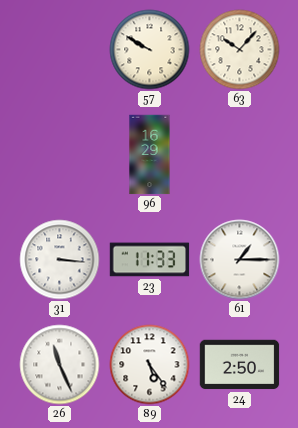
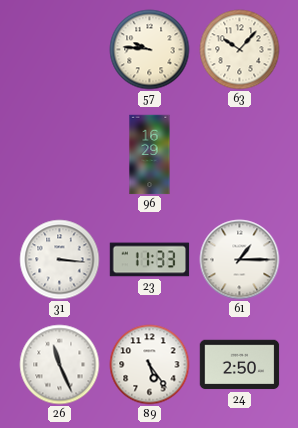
57: 9:50 -> 9:46
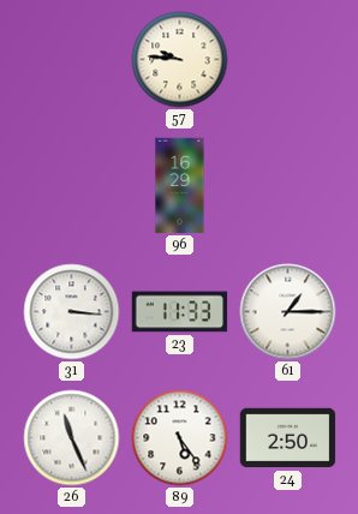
63: 10:07 -> none
